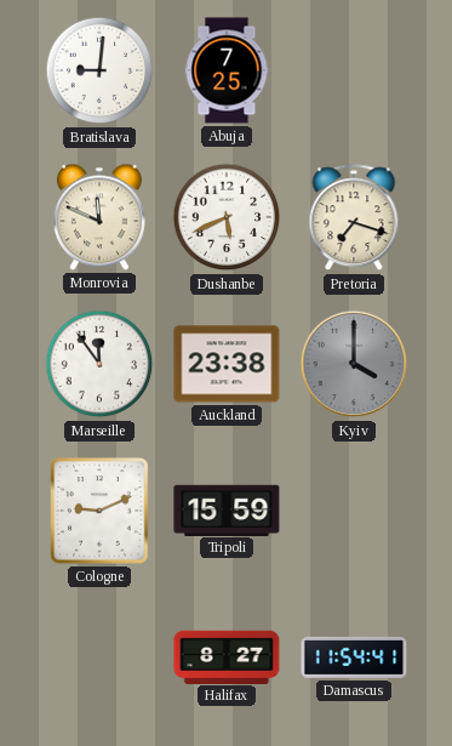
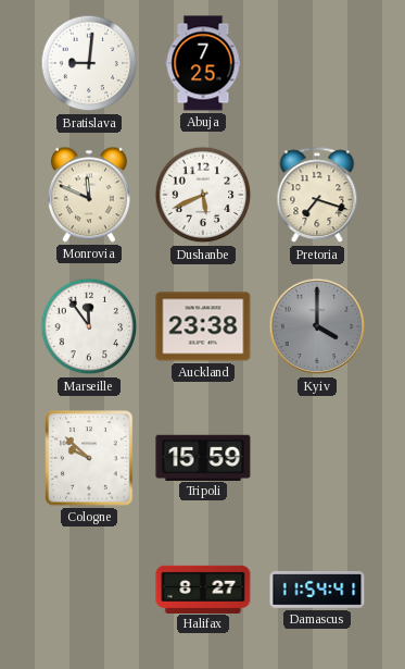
Cologne: 9:11 -> 9:52
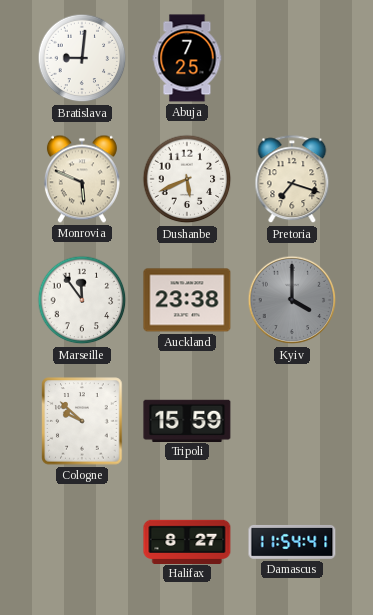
Monrovia: 11:49 -> 5:49
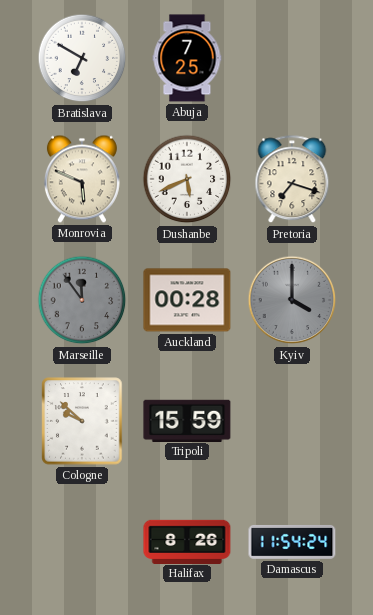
Bratislava: 9:01 -> 6:50
Marseille dial: white -> grey
Auckland: 23:38 -> 00:28
Halifax: 8:27 -> 8:26
Damascus: 11:54:41 -> 11:54:24
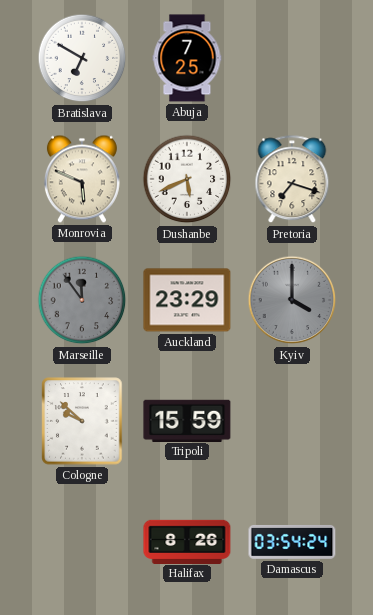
Auckland: 00:28 -> 23:29
Damascus: 11:54 -> 03:54
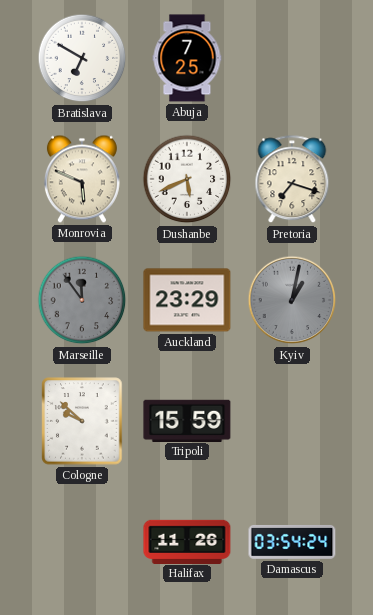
Kyiv: 4:00 -> 1:02
Halifax: 8:26 -> 11:26
